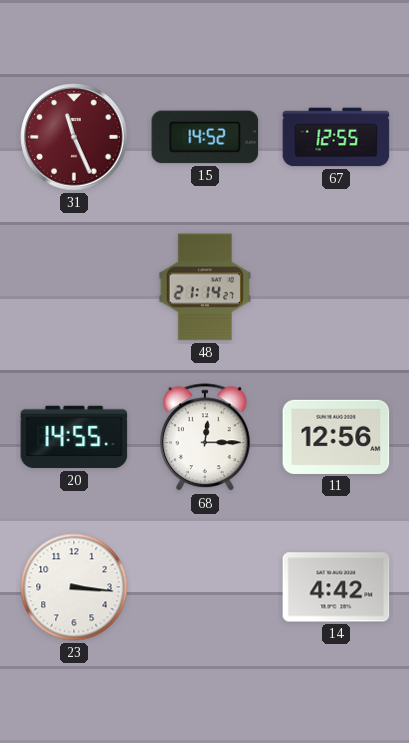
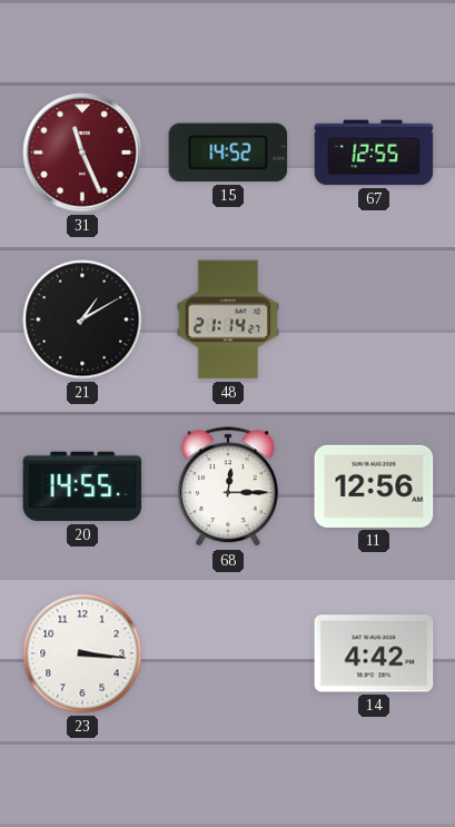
21: none -> 1:10
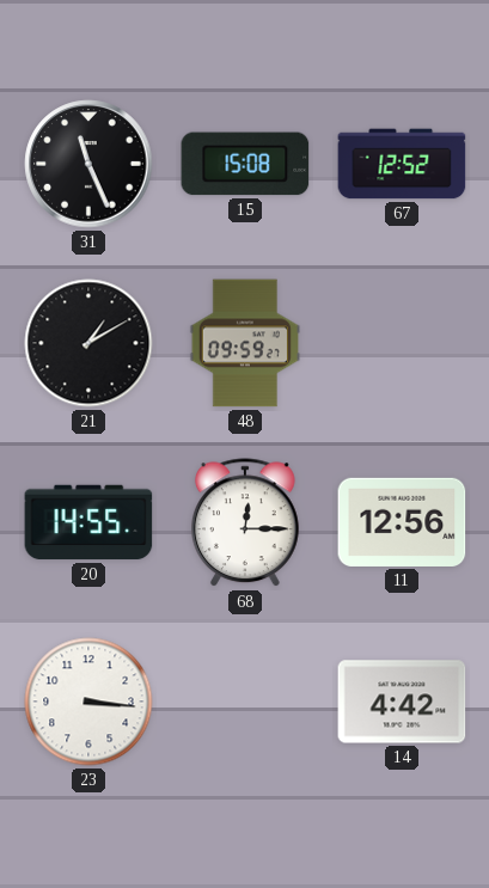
31 dial: burgundy -> black
15: 14:52 -> 15:08
67: 12:55 -> 12:52
48: 21:14 -> 09:59
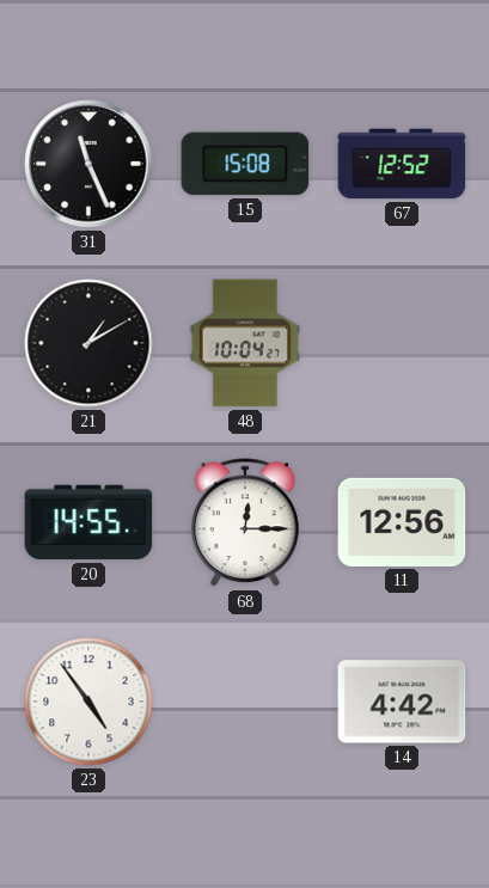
48: 09:59 -> 10:04
23: 3:16 -> 4:54
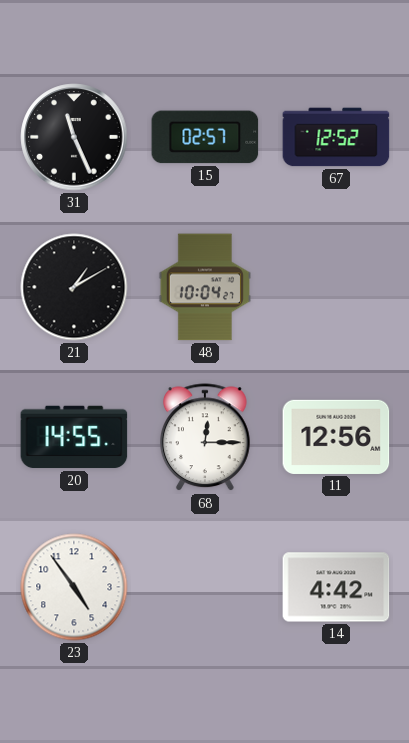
15: 15:08 -> 02:57
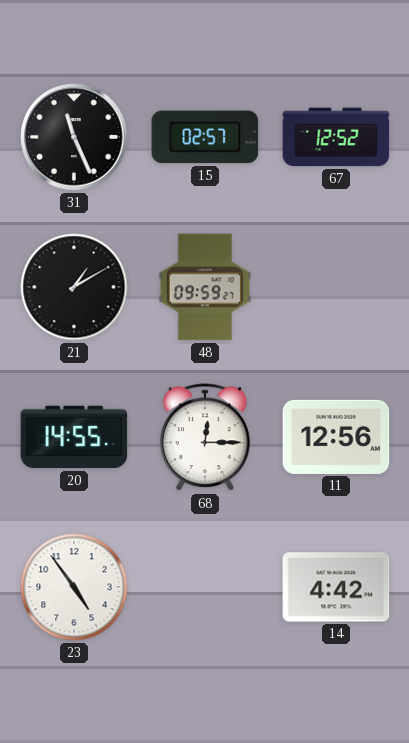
48: 10:04 -> 09:59
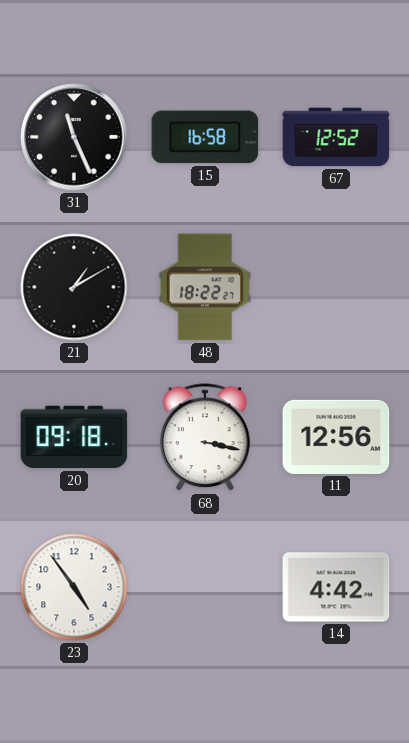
15: 02:57 -> 16:58
48: 09:59 -> 18:22
20: 14:55 -> 09:18
68: 12:15 -> 3:17
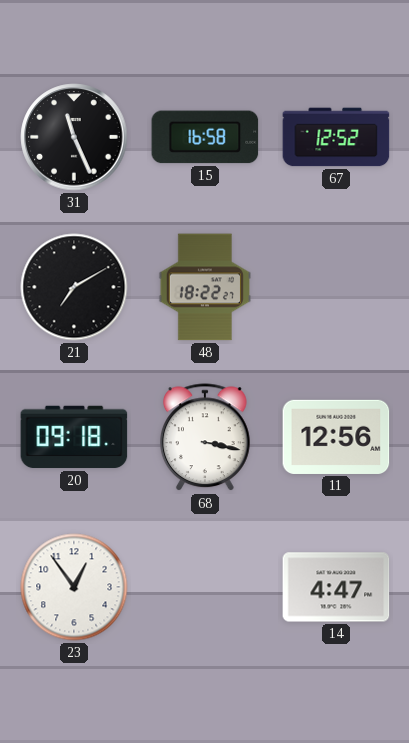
21: 1:10 -> 7:10
23: 4:54 -> 12:54
14: 4:42 -> 4:47
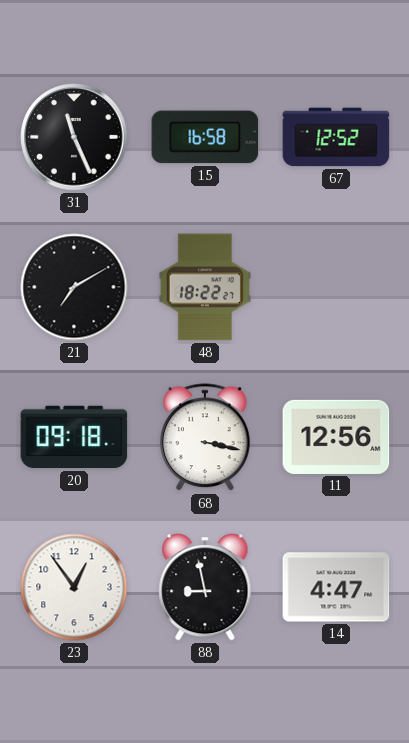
88: none -> 8:58
